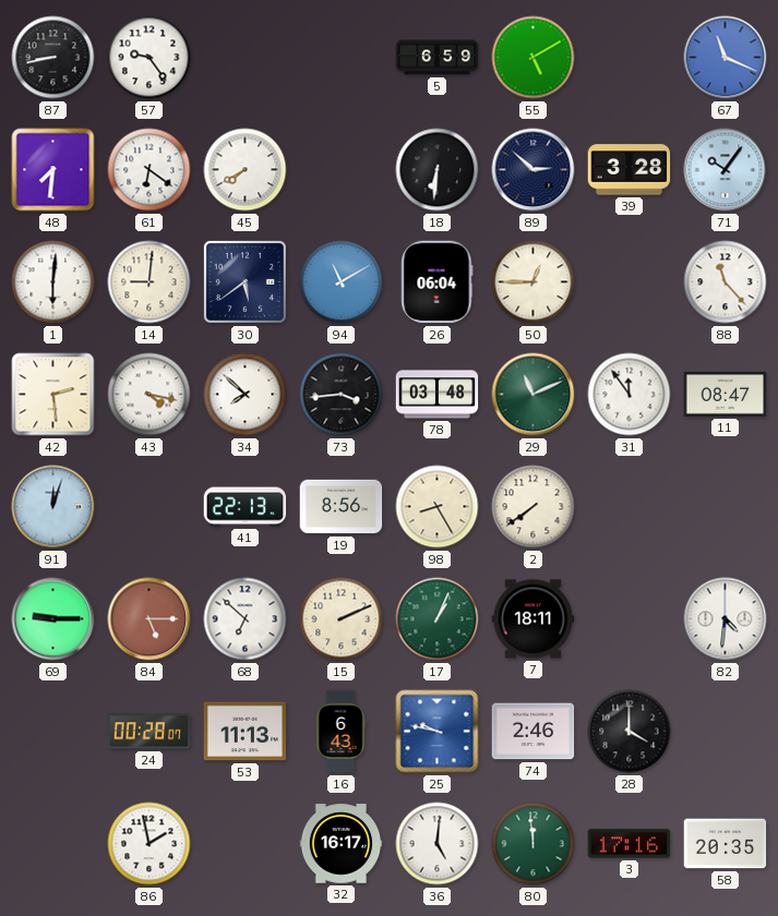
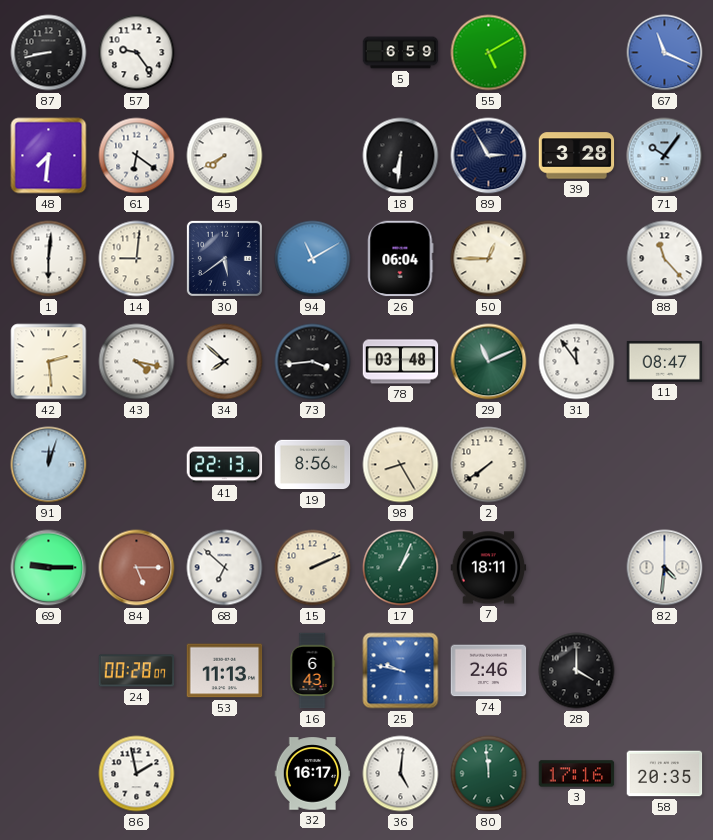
89: 2:52 -> 2:55
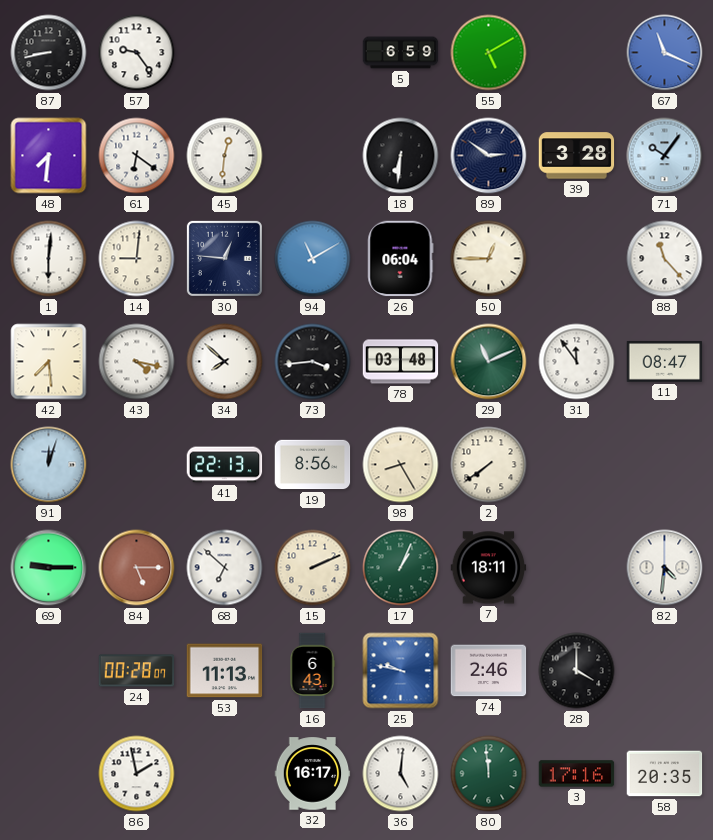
45: 7:40 -> 12:31
89: 2:55 -> 2:51
30: 5:39 -> 12:46
42: 2:29 -> 7:29
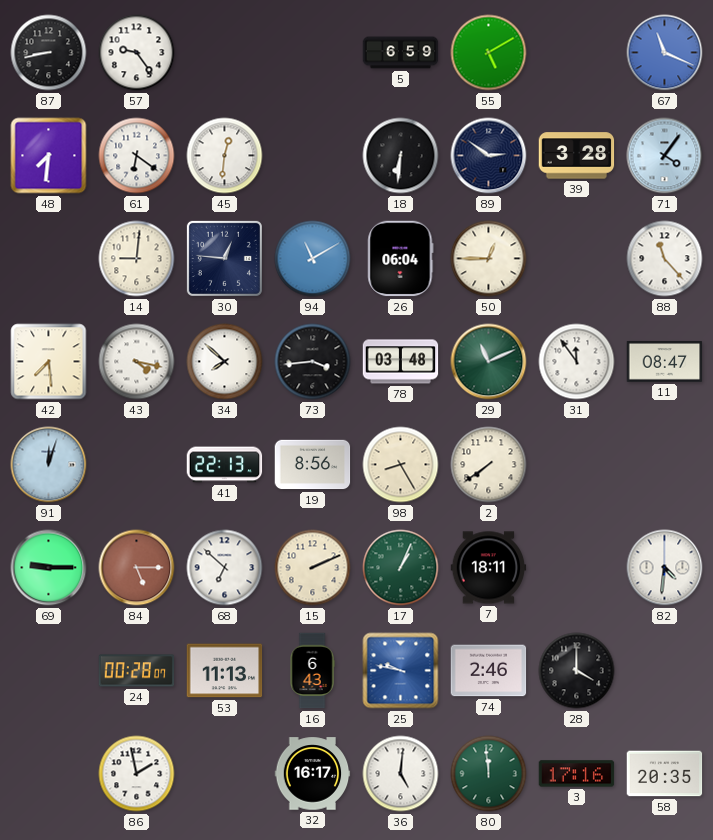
71: 10:06 -> 4:06
1: 6:01 -> none
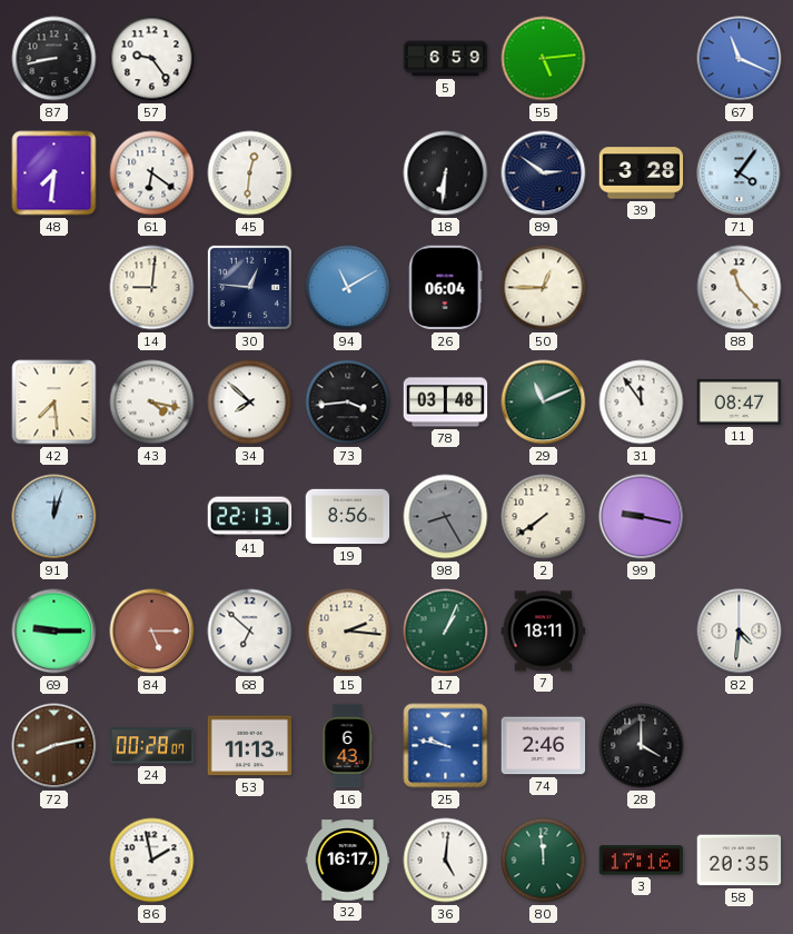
55: 5:10 -> 5:14
98 dial: cream -> grey
99: none -> 9:17
15: 2:11 -> 2:16
72: none -> 8:13
